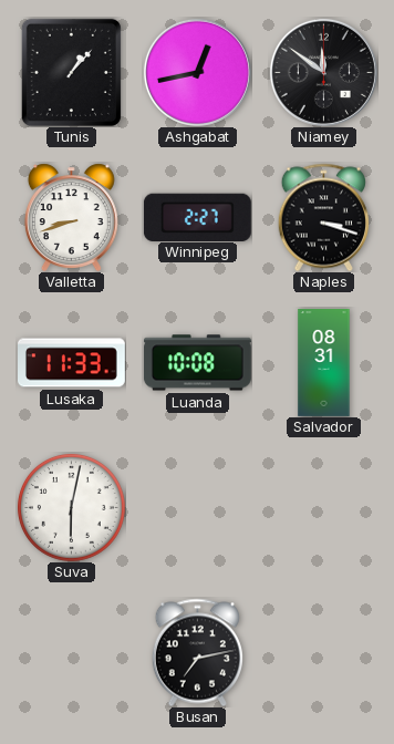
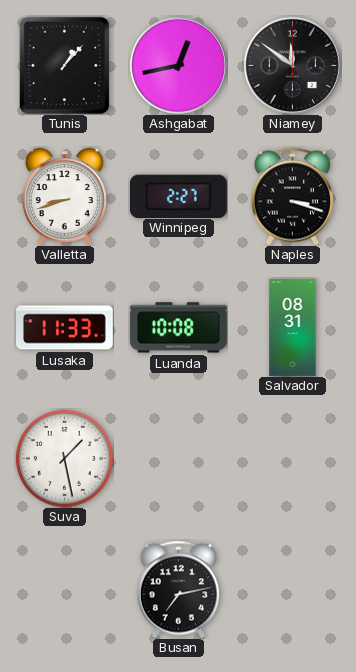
Suva: 6:02 -> 1:28
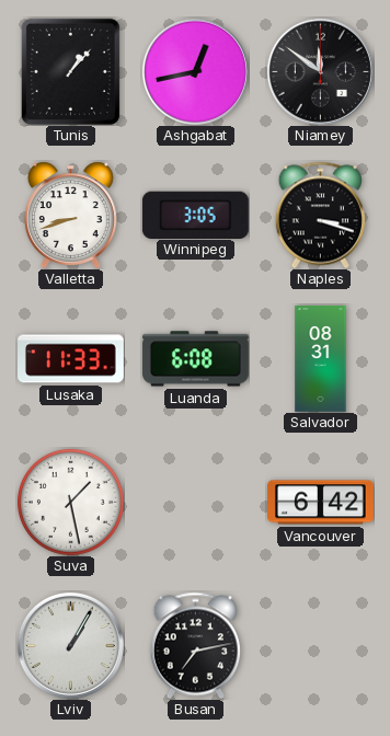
Winnipeg: 2:27 -> 3:05
Luanda: 10:08 -> 6:08
Vancouver: none -> 6:42
Lviv: none -> 1:05
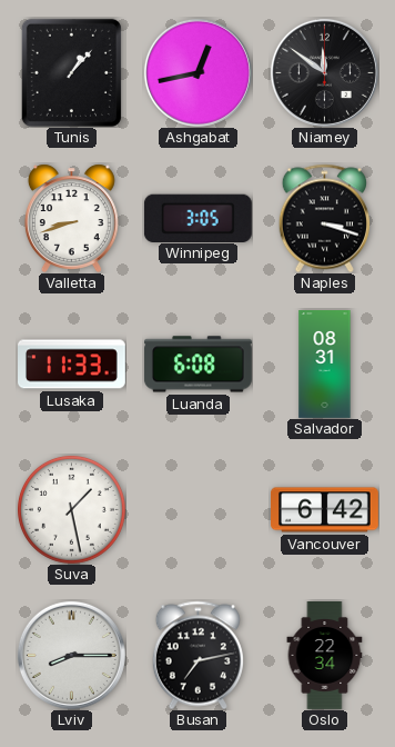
Lviv: 1:05 -> 8:15
Oslo: none -> 22:34
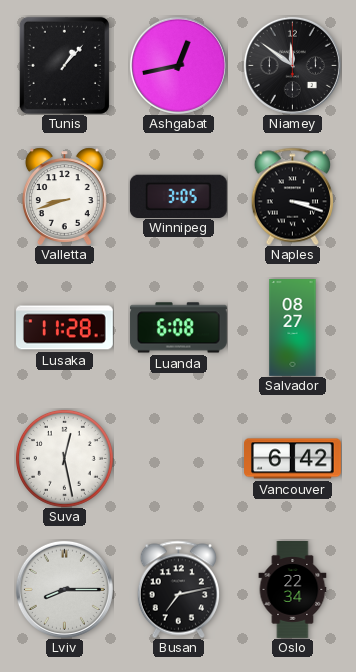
Lusaka: 11:33 -> 11:28
Salvador: 08:31 -> 08:27
Suva: 1:28 -> 12:28
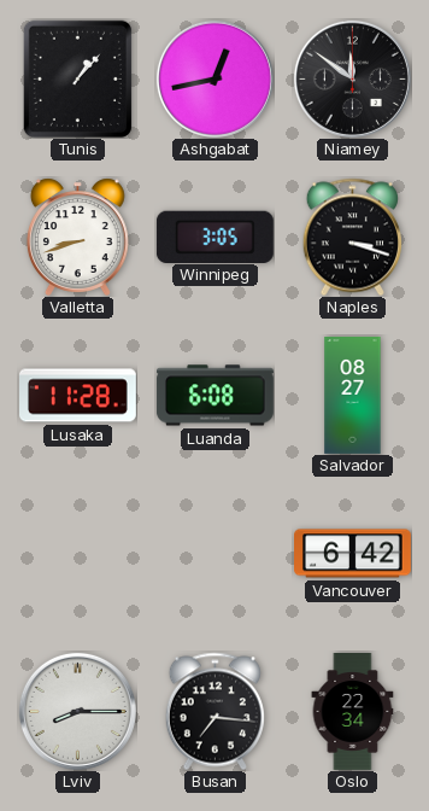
Suva: 12:28 -> none
Busan: 7:13 -> 7:16
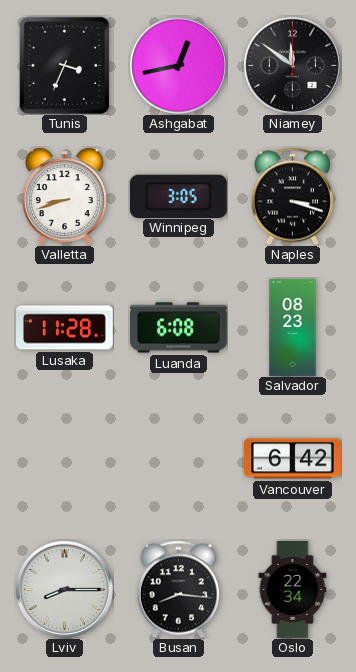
Tunis: 1:07 -> 3:34
Salvador: 08:27 -> 08:23
Busan: 7:16 -> 8:16
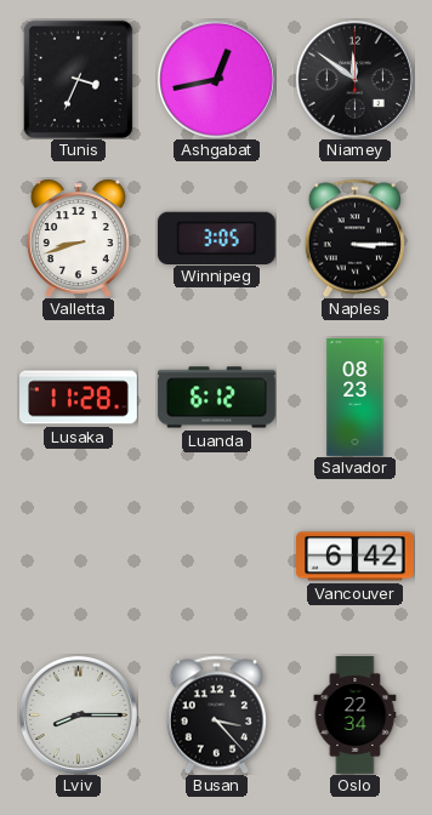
Naples: 3:18 -> 3:15
Luanda: 6:08 -> 6:12
Busan: 8:16 -> 3:23
